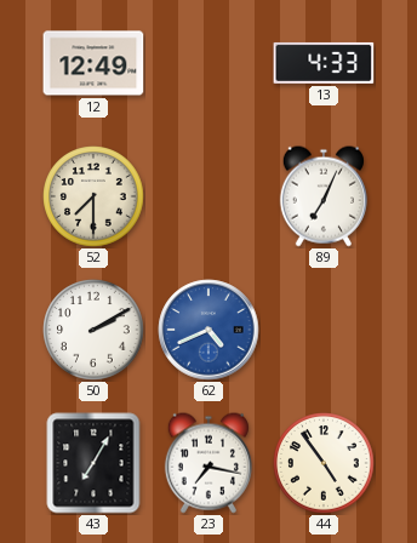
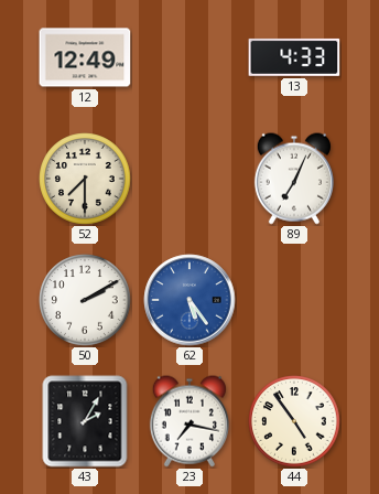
62: 4:41 -> 5:24
43: 7:05 -> 2:05
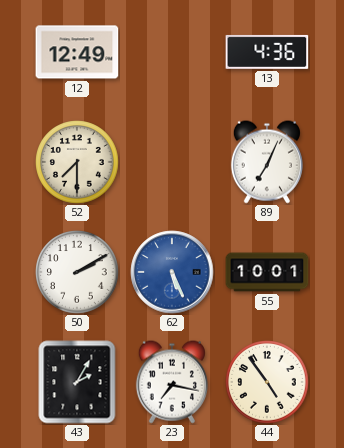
13: 4:33 -> 4:36
62: 5:24 -> 5:26
55: none -> 10:01
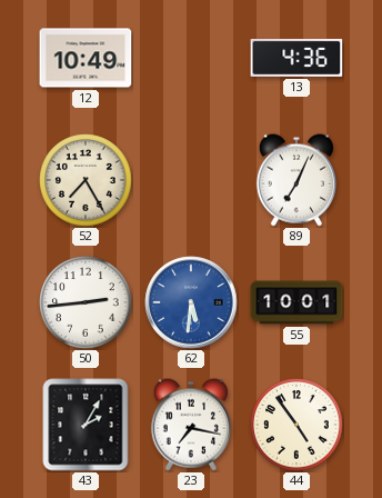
12: 12:49 -> 10:49
52: 7:30 -> 7:25
50: 2:10 -> 2:44
62: 5:26 -> 5:31
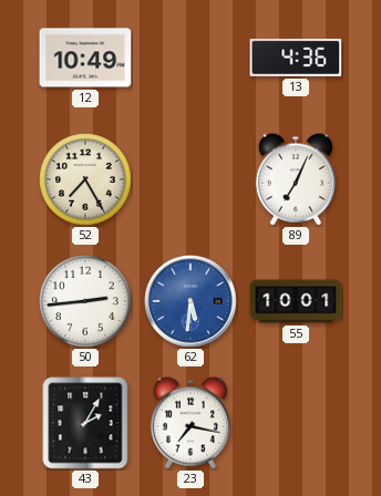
44: 4:54 -> none
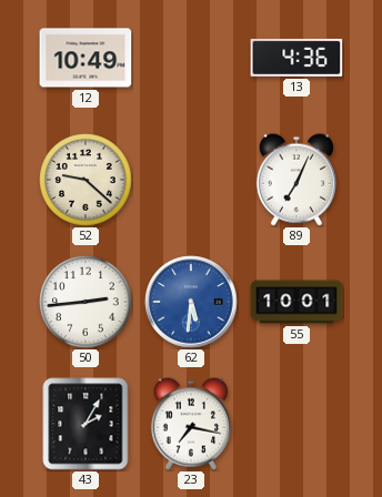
52: 7:25 -> 9:22
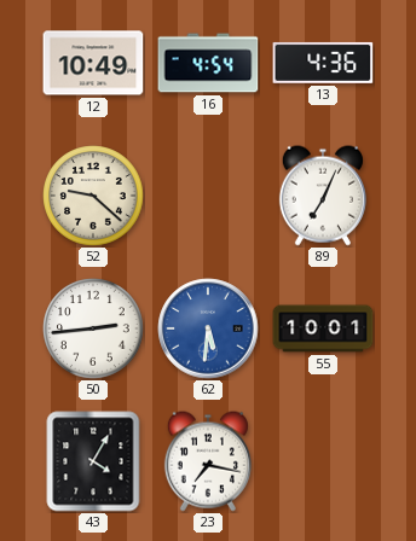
16: none -> 4:54
43: 2:05 -> 4:05
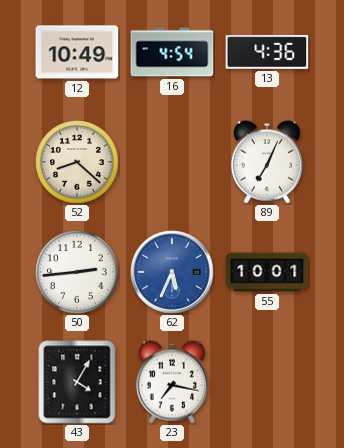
52: 9:22 -> 8:22
62: 5:31 -> 5:34
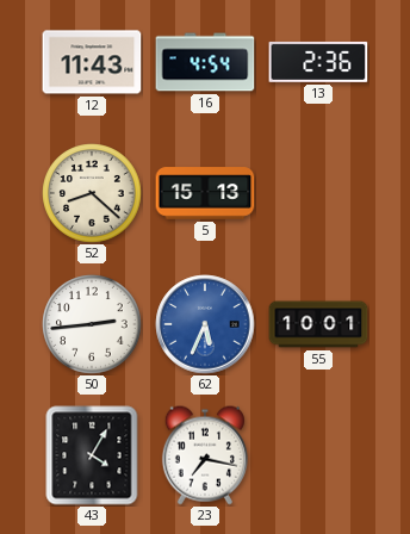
12: 10:49 -> 11:43
13: 4:36 -> 2:36
5: none -> 15:13
89: 7:04 -> none
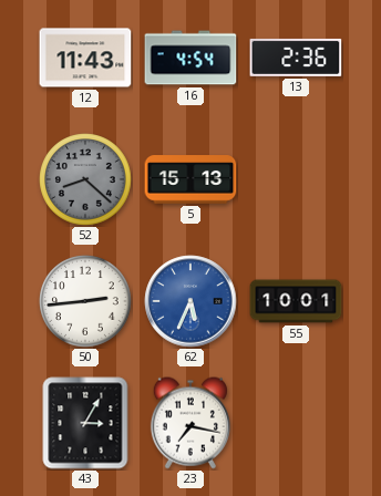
52 dial: cream -> grey
43: 4:05 -> 3:05
